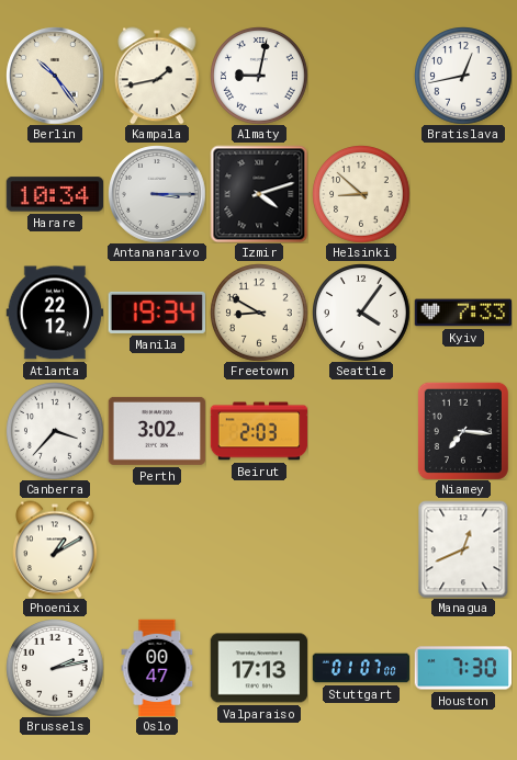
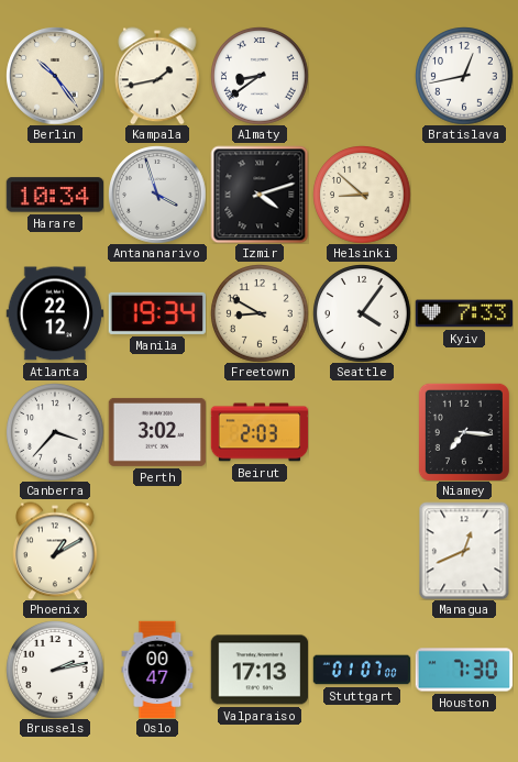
Almaty: 9:02 -> 8:39
Antananarivo: 3:15 -> 3:57
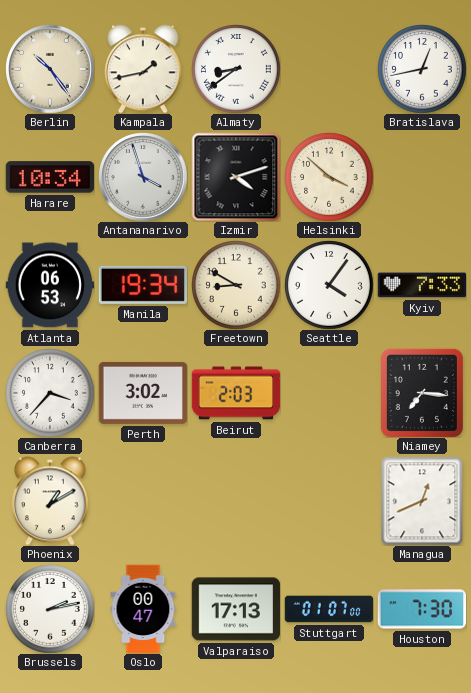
Helsinki: 8:52 -> 3:52
Atlanta: 22:12 -> 06:53
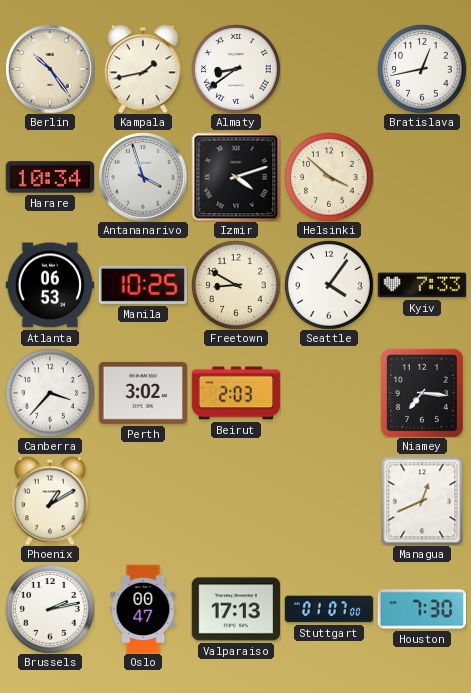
Manila: 19:34 -> 10:25
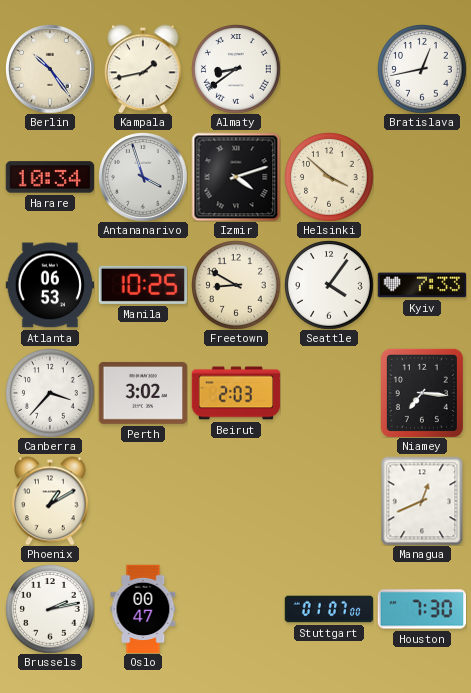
Valparaiso: 17:13 -> none
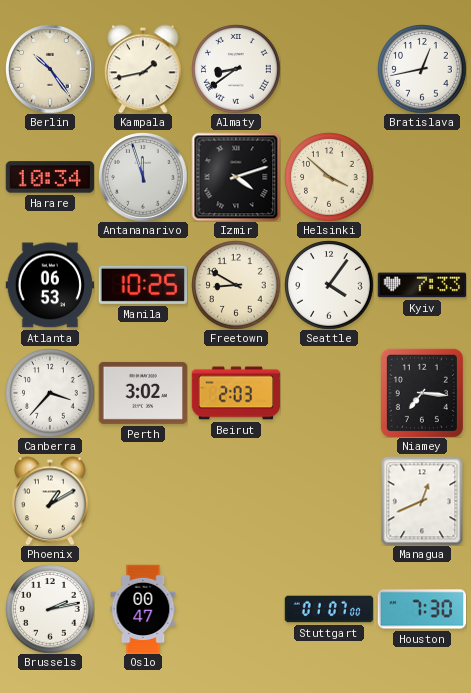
Antananarivo: 3:57 -> 11:57
